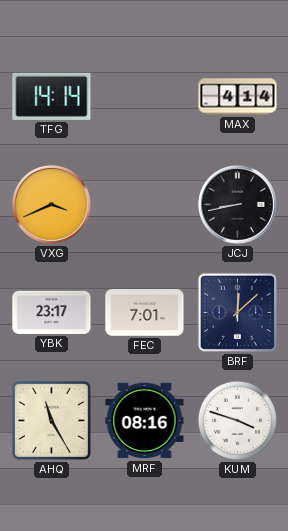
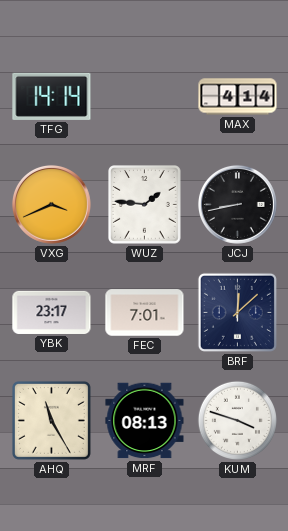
WUZ: none -> 1:46
MRF: 08:16 -> 08:13
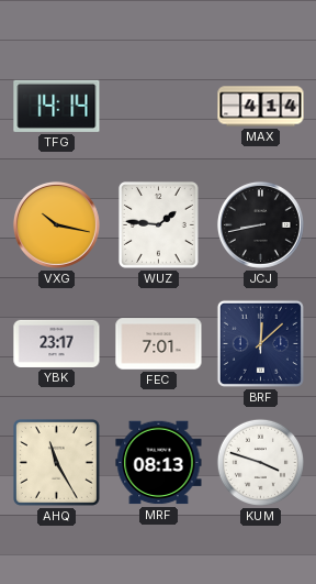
VXG: 3:41 -> 10:17
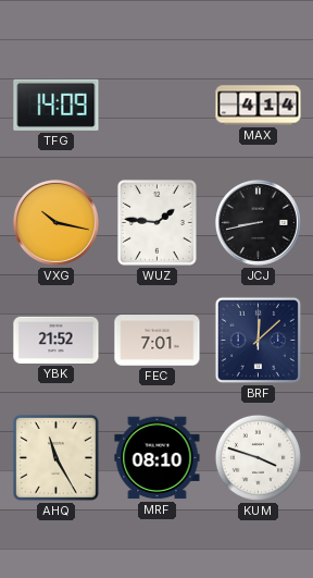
TFG: 14:14 -> 14:09
YBK: 23:17 -> 21:52
MRF: 08:13 -> 08:10
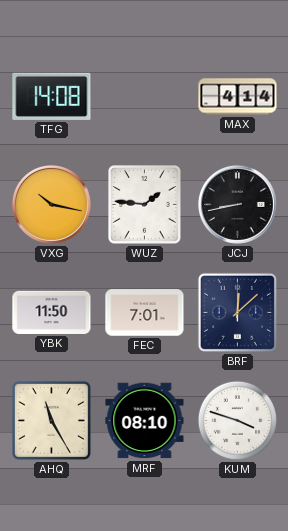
TFG: 14:09 -> 14:08
YBK: 21:52 -> 11:50
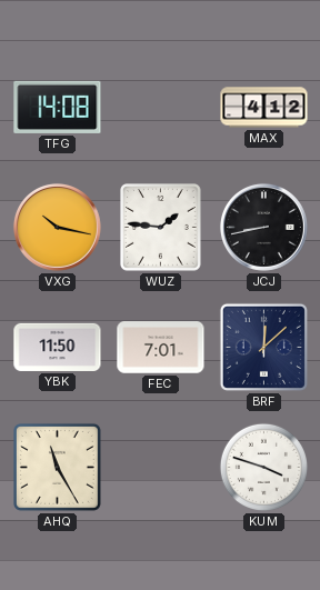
MAX: 4:14 -> 4:12
MRF: 08:10 -> none
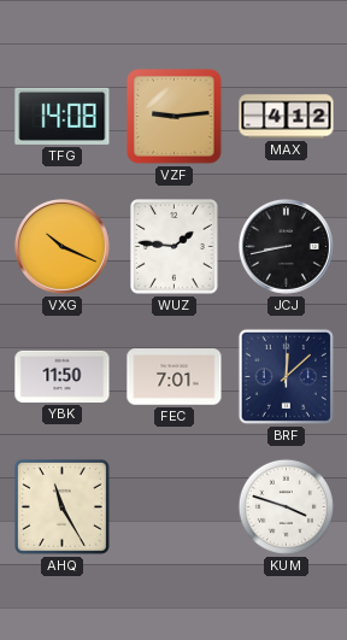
VZF: none -> 9:14
VXG: 10:17 -> 10:19
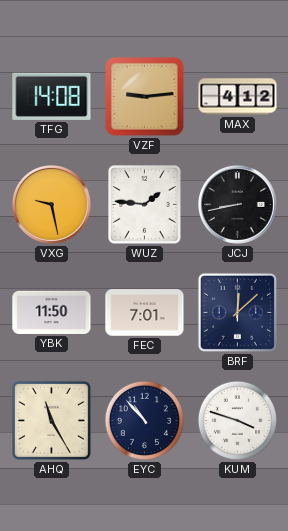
VXG: 10:19 -> 9:28
EYC: none -> 10:53
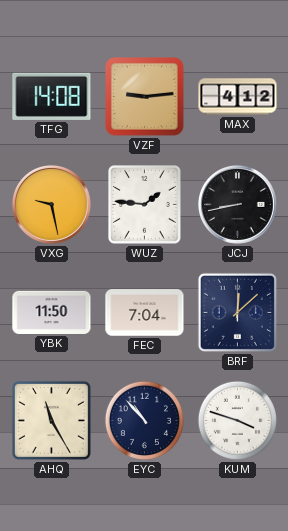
FEC: 7:01 -> 7:04
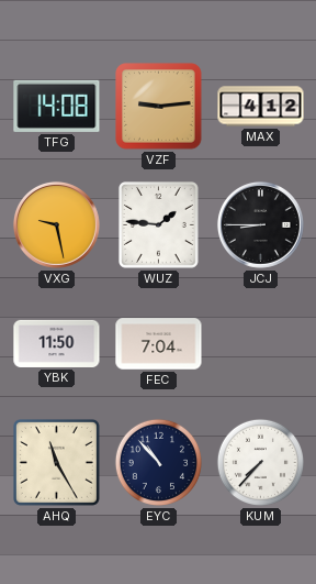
JCJ: 8:43 -> 8:45
BRF: 12:08 -> none
KUM: 3:48 -> 7:37
